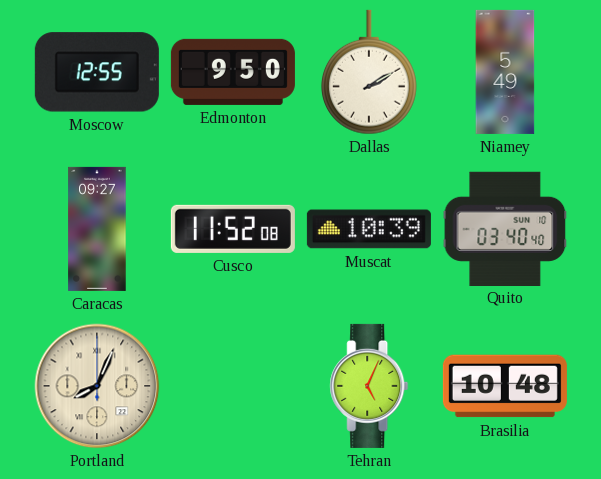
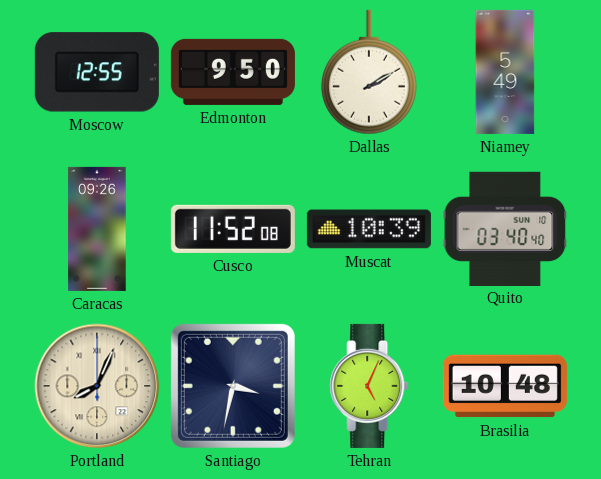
Caracas: 09:27 -> 09:26
Santiago: none -> 3:32
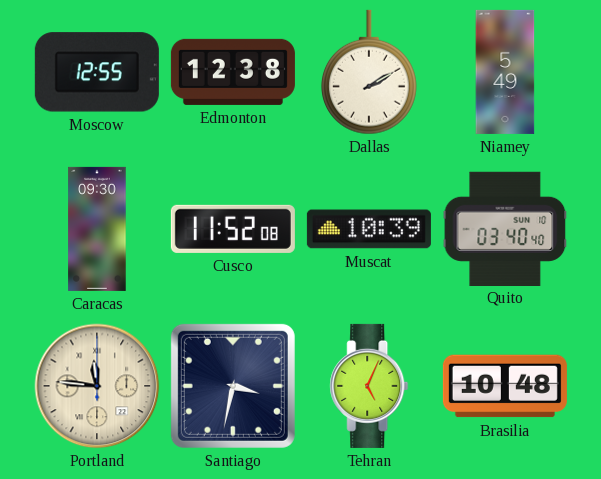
Edmonton: 9:50 -> 12:38
Caracas: 09:26 -> 09:30
Portland: 8:04 -> 11:46
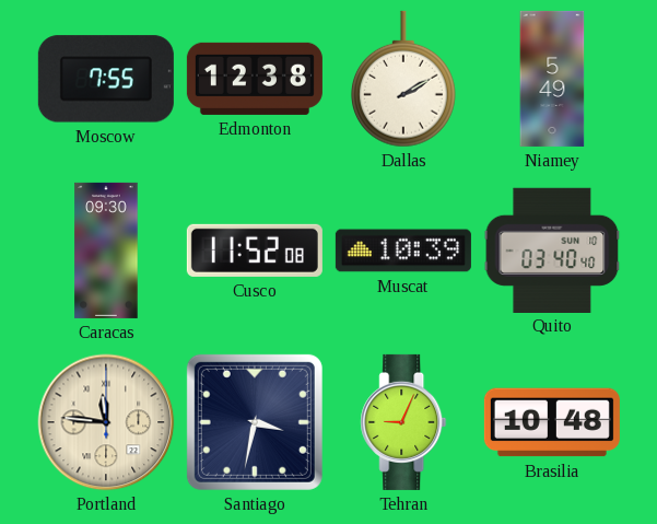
Moscow: 12:55 -> 7:55
Tehran: 5:04 -> 9:04
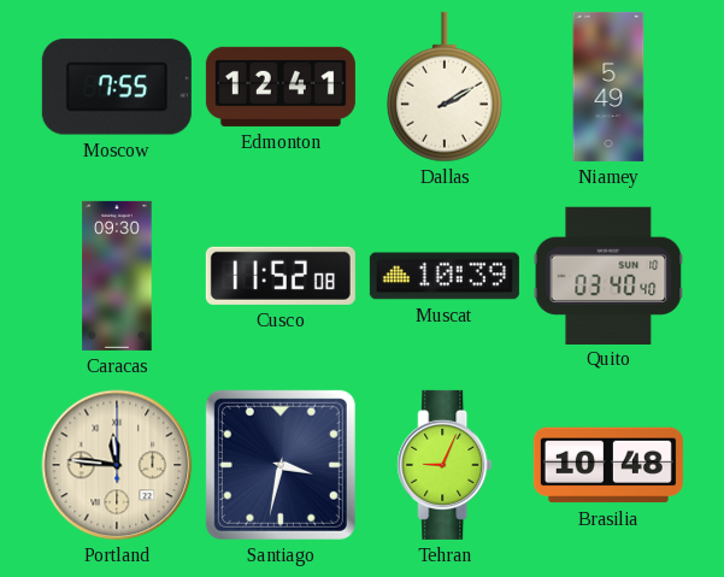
Edmonton: 12:38 -> 12:41
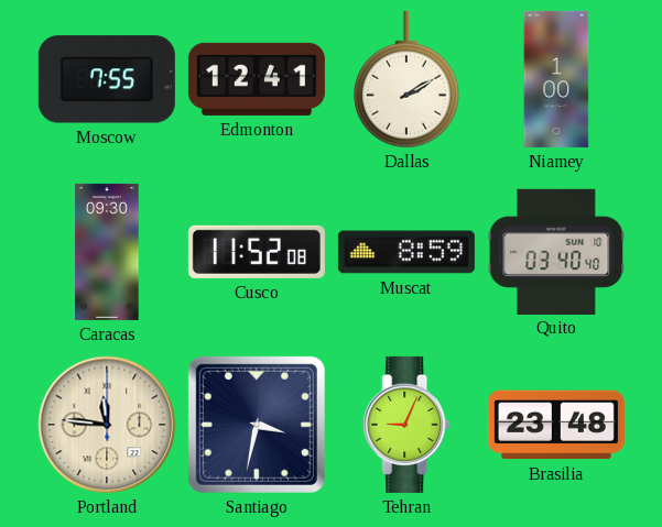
Niamey: 5:49 -> 1:00
Muscat: 10:39 -> 8:59
Brasilia: 10:48 -> 23:48
